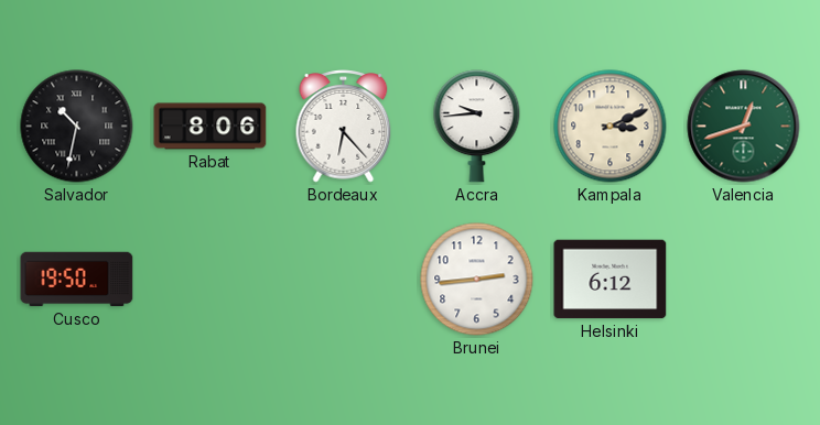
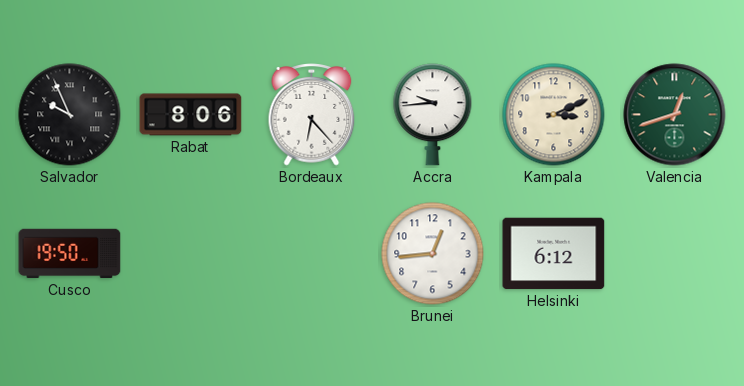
Salvador: 10:32 -> 9:56
Brunei: 2:44 -> 12:44
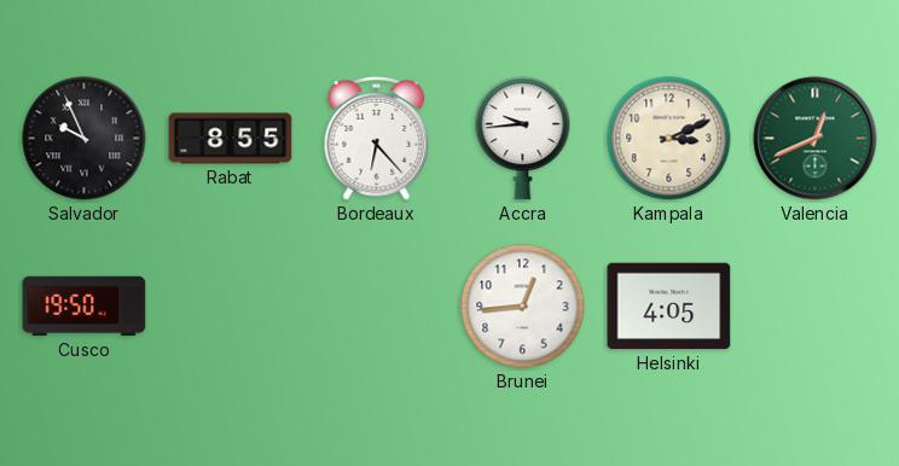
Rabat: 8:06 -> 8:55
Valencia: 12:42 -> 12:41
Helsinki: 6:12 -> 4:05
